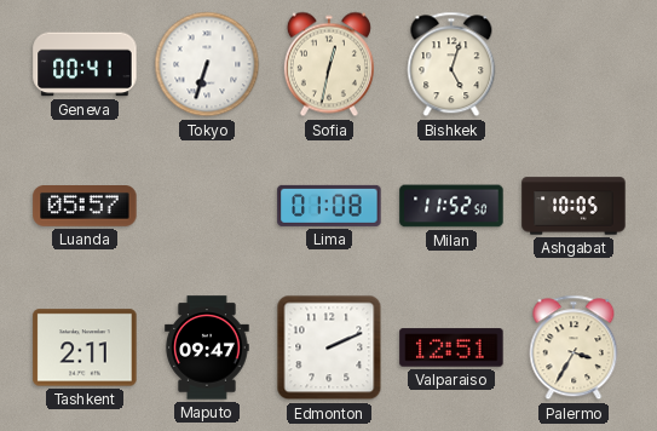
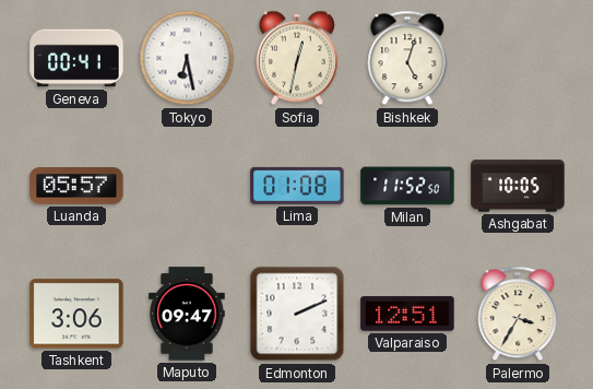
Tokyo: 6:33 -> 6:28
Tashkent: 2:11 -> 3:06
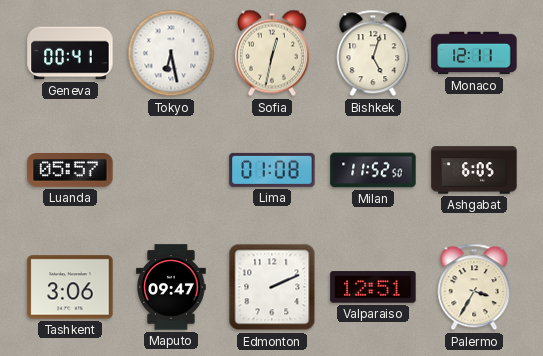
Monaco: none -> 12:11
Ashgabat: 10:05 -> 6:05
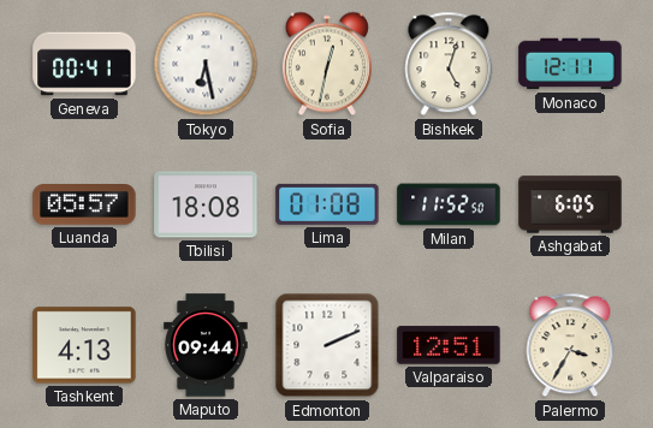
Tbilisi: none -> 18:08
Tashkent: 3:06 -> 4:13
Maputo: 09:47 -> 09:44
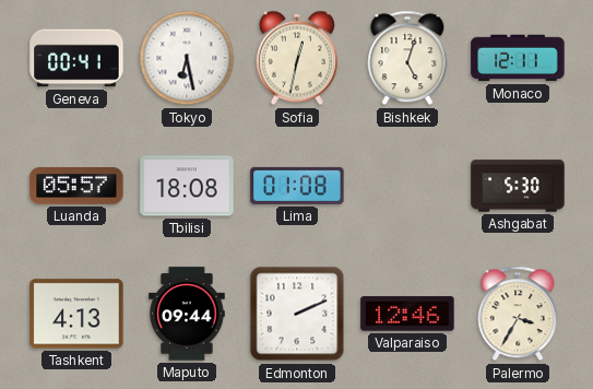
Milan: 11:52 -> none
Ashgabat: 6:05 -> 5:30
Valparaiso: 12:51 -> 12:46
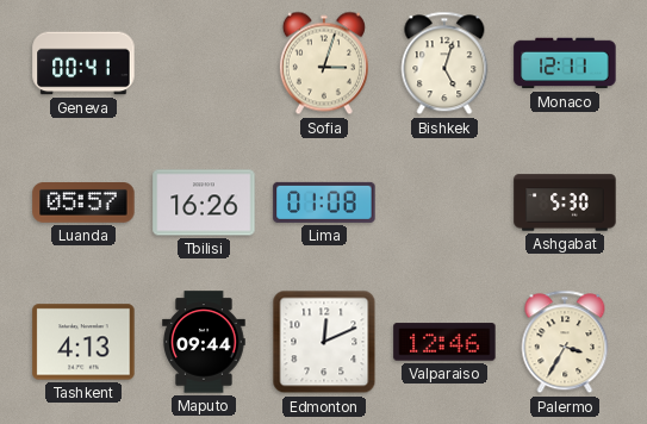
Tokyo: 6:28 -> none
Sofia: 12:32 -> 3:03
Tbilisi: 18:08 -> 16:26
Edmonton: 2:11 -> 12:11
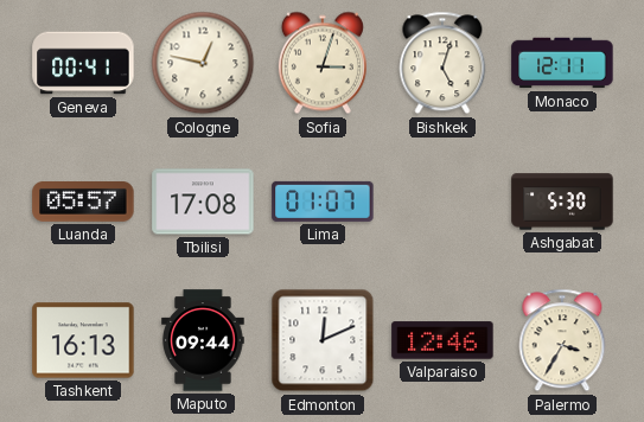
Cologne: none -> 12:47
Tbilisi: 16:26 -> 17:08
Lima: 01:08 -> 01:07
Tashkent: 4:13 -> 16:13
